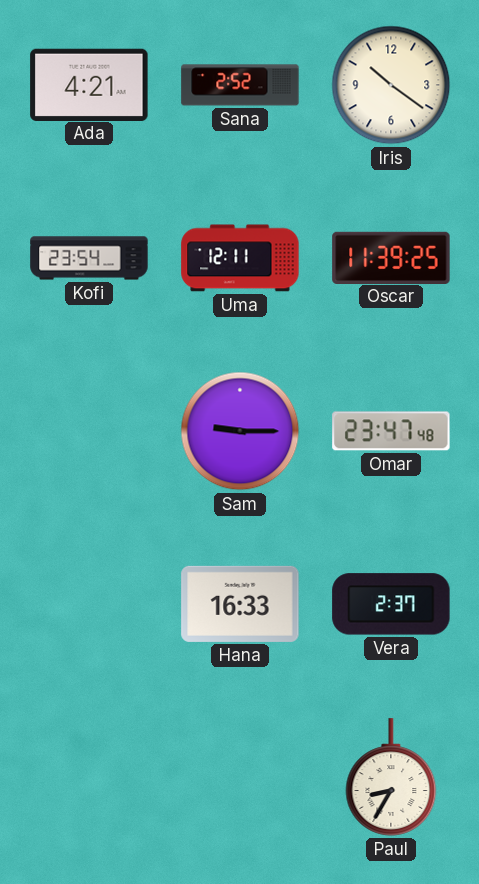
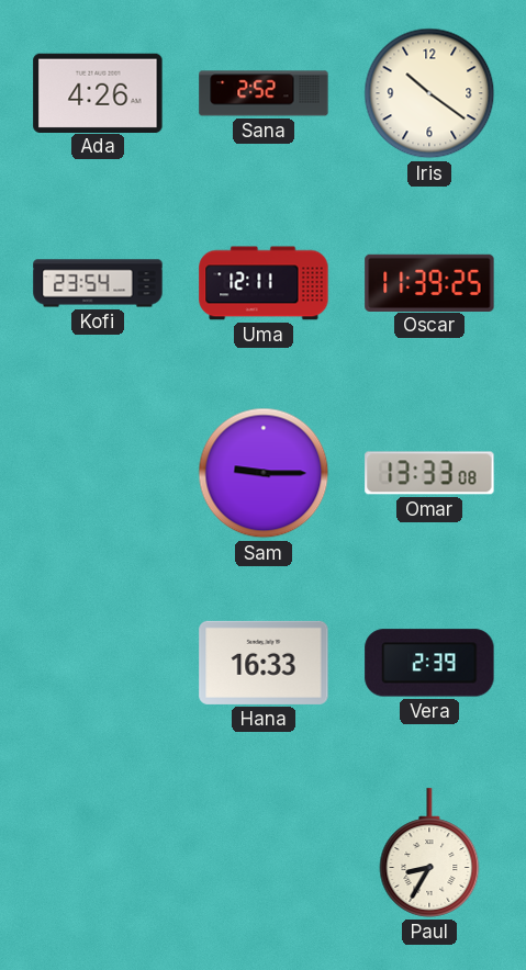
Ada: 4:21 -> 4:26
Omar: 23:47 -> 13:33
Vera: 2:37 -> 2:39
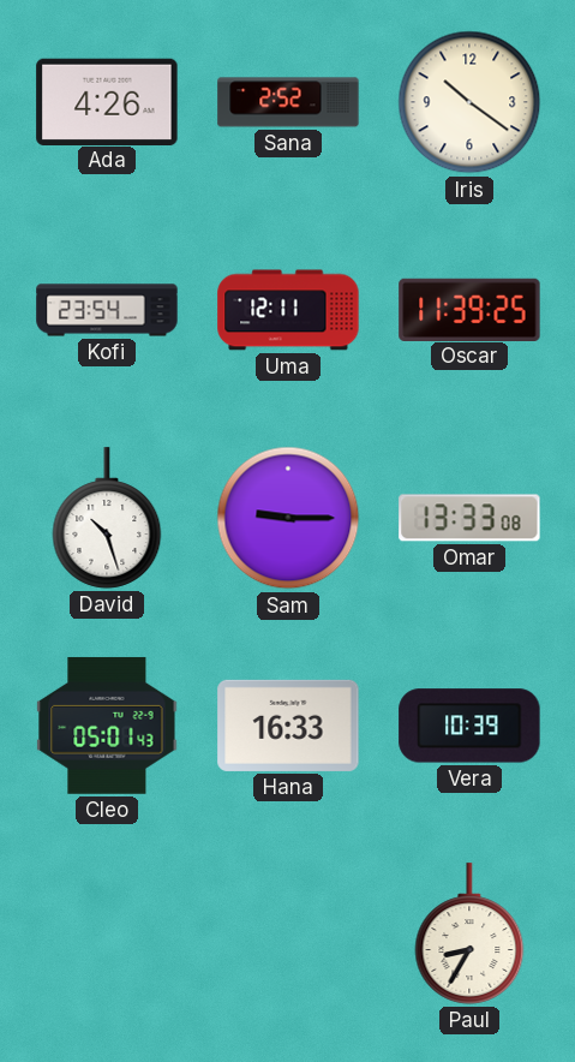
David: none -> 10:27
Cleo: none -> 05:01
Vera: 2:39 -> 10:39
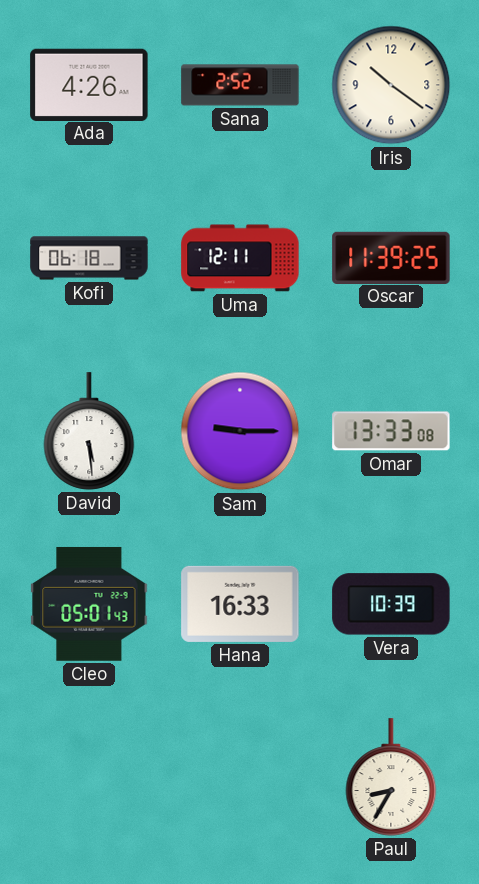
Kofi: 23:54 -> 06:18
David: 10:27 -> 5:29
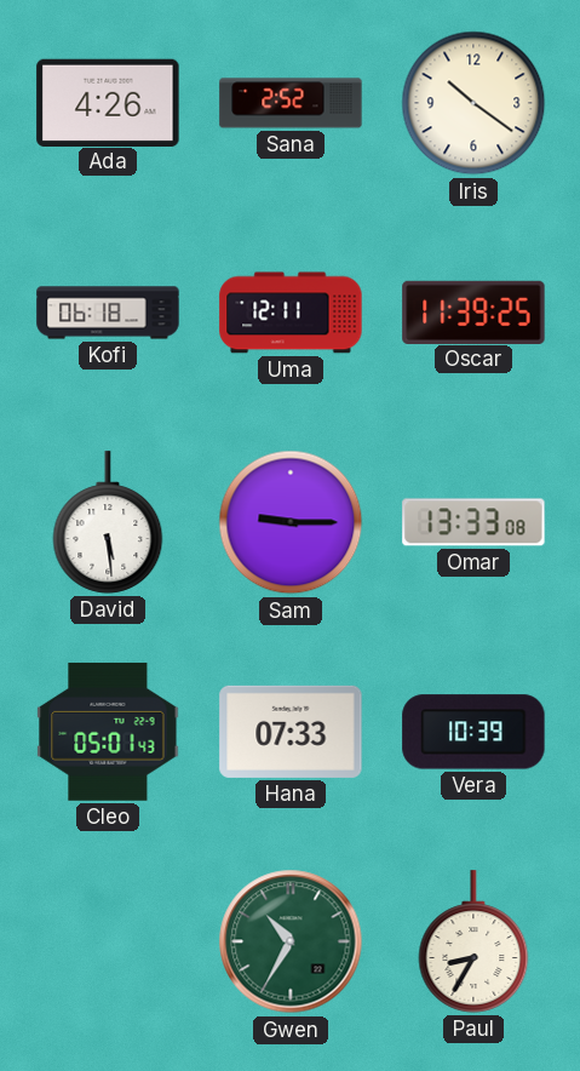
Hana: 16:33 -> 07:33
Gwen: none -> 10:35
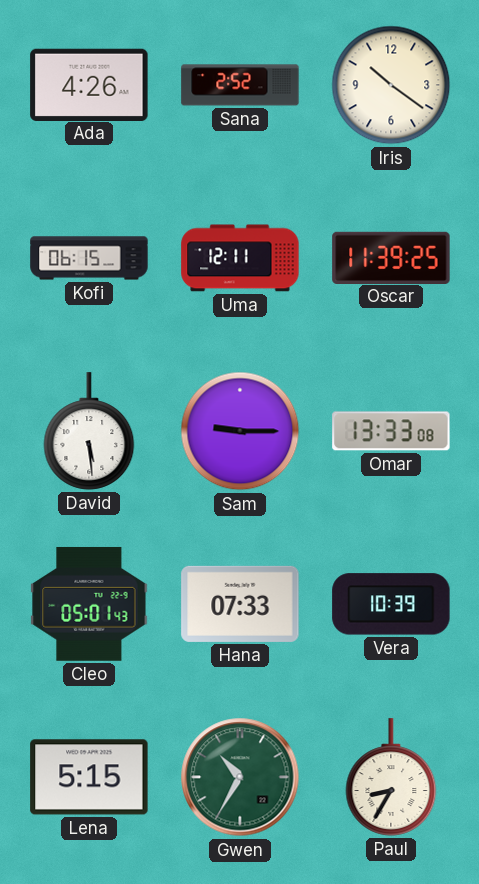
Kofi: 06:18 -> 06:15
Lena: none -> 5:15
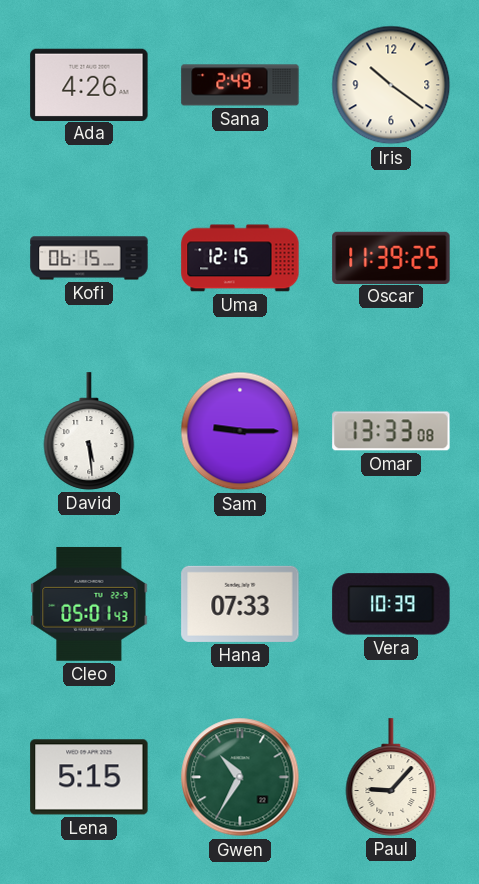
Sana: 2:52 -> 2:49
Uma: 12:11 -> 12:15
Paul: 8:35 -> 9:07
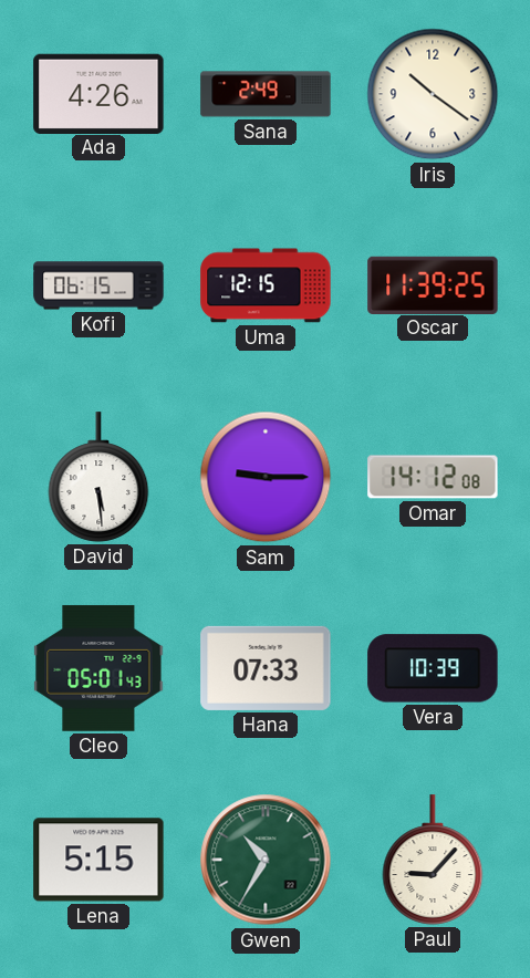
Omar: 13:33 -> 14:12
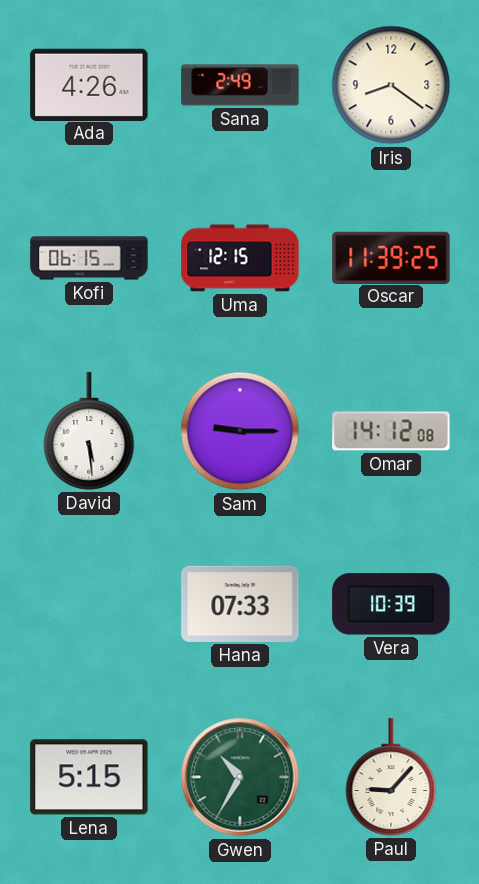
Iris: 10:21 -> 8:21
Cleo: 05:01 -> none
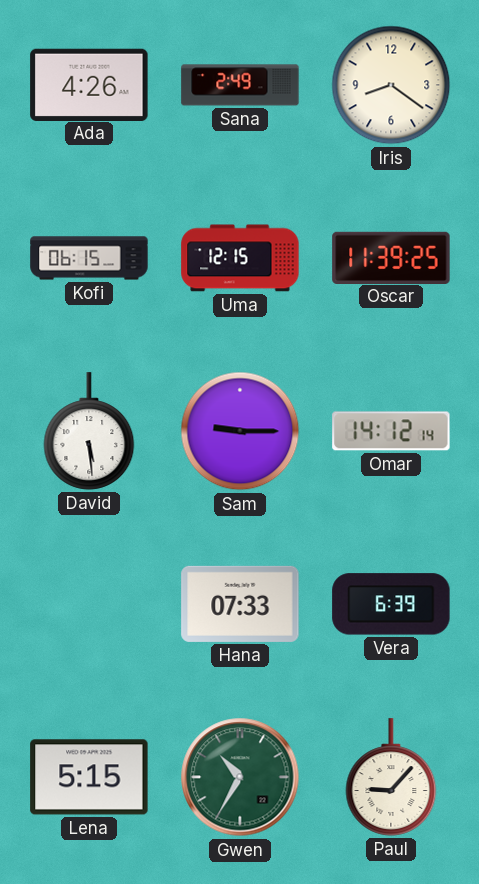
Omar: 14:12:08 -> 14:12:14
Vera: 10:39 -> 6:39
